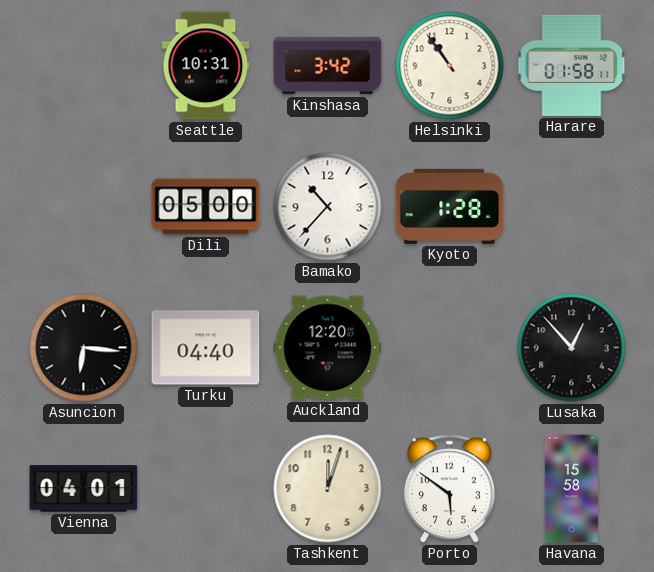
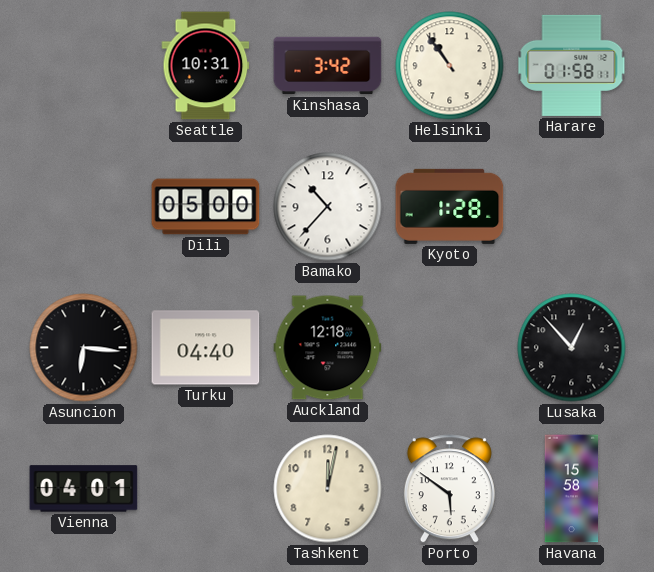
Auckland: 12:20 -> 12:18
Tashkent: 12:03 -> 12:02
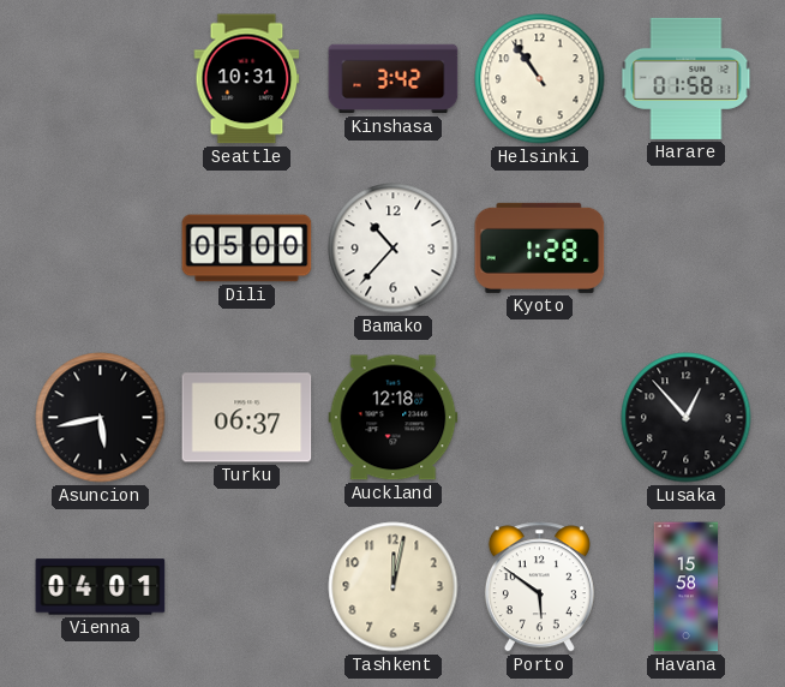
Asuncion: 6:16 -> 5:43
Turku: 04:40 -> 06:37
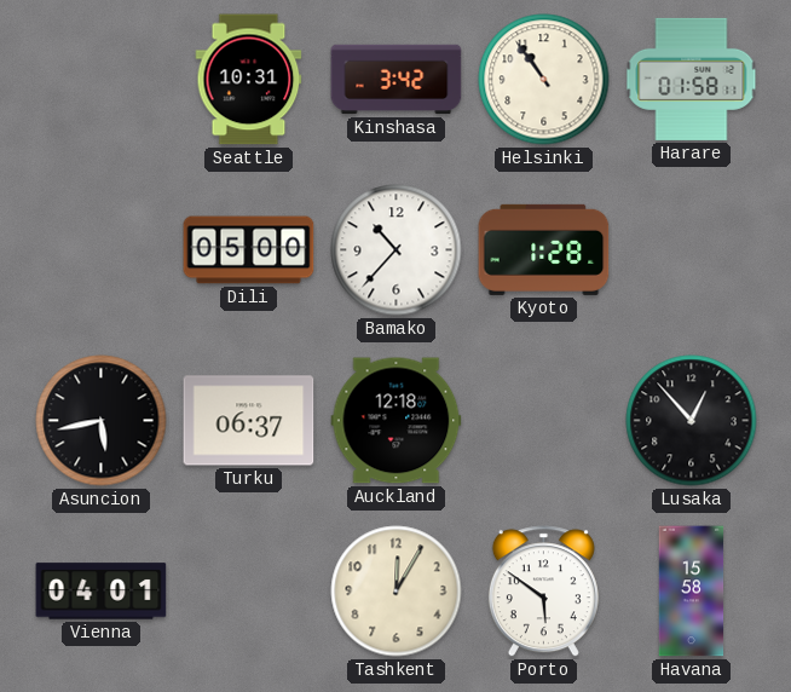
Tashkent: 12:02 -> 12:05
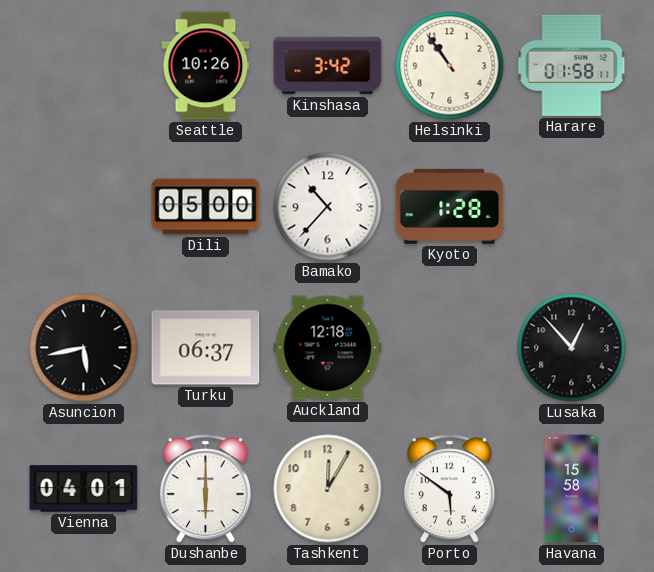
Seattle: 10:31 -> 10:26
Dushanbe: none -> 6:00
